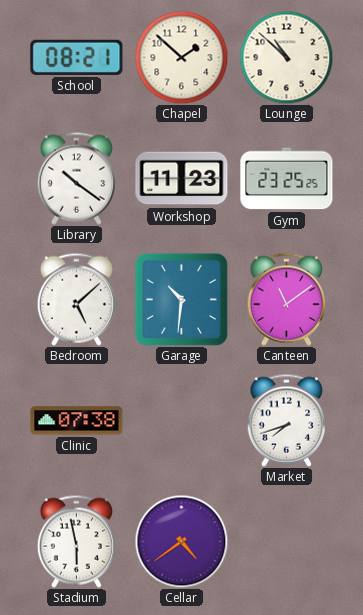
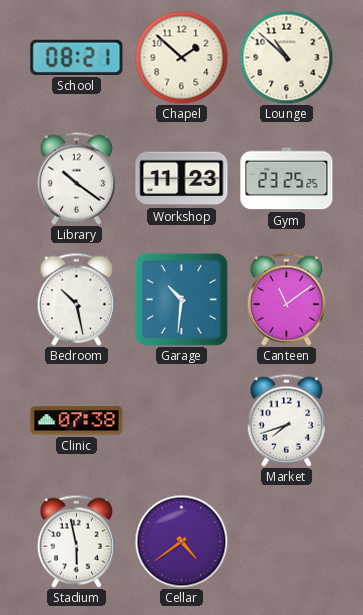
Bedroom: 5:08 -> 10:28
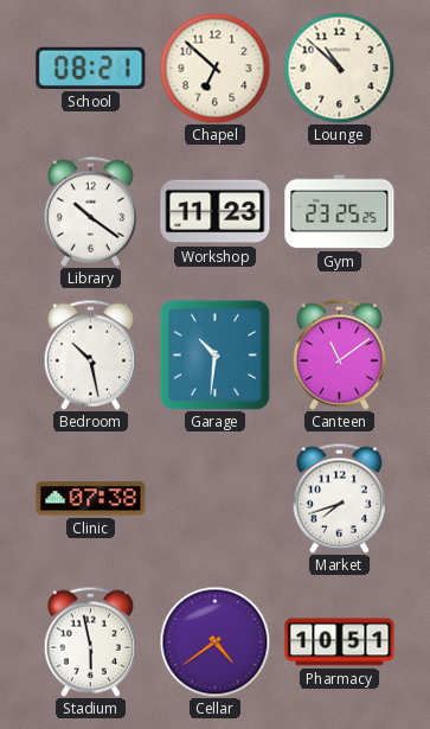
Chapel: 1:52 -> 6:52
Pharmacy: none -> 10:51
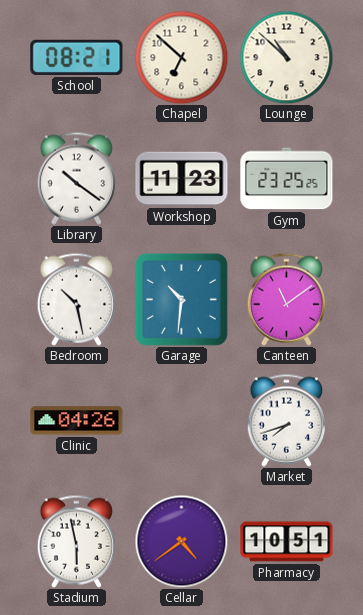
Clinic: 07:38 -> 04:26
